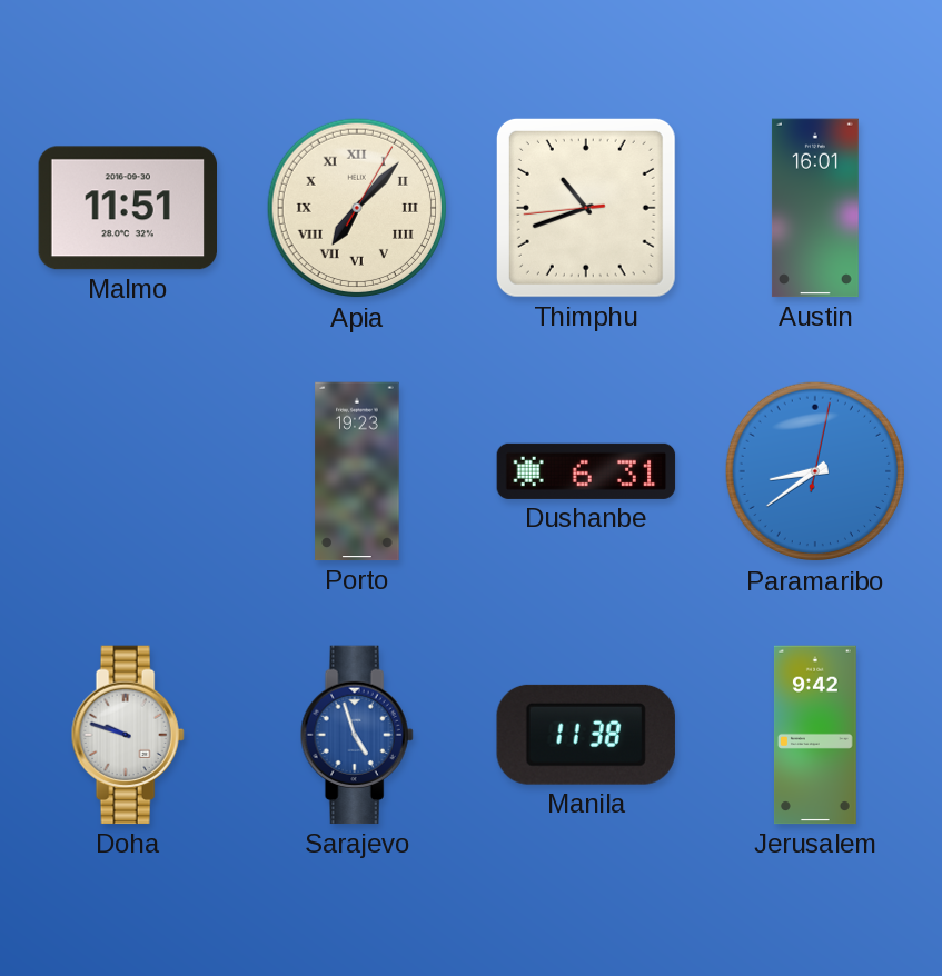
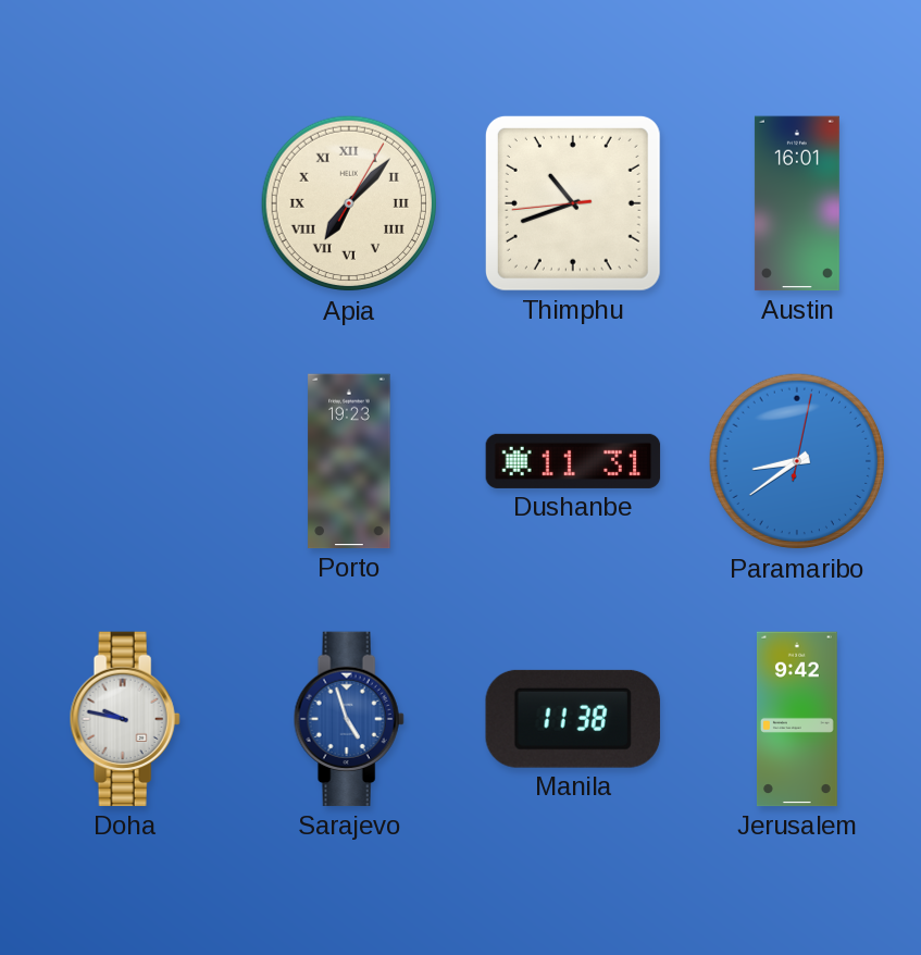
Malmo: 11:51 -> none
Dushanbe: 6:31 -> 11:31
Doha: 9:48 -> 9:47
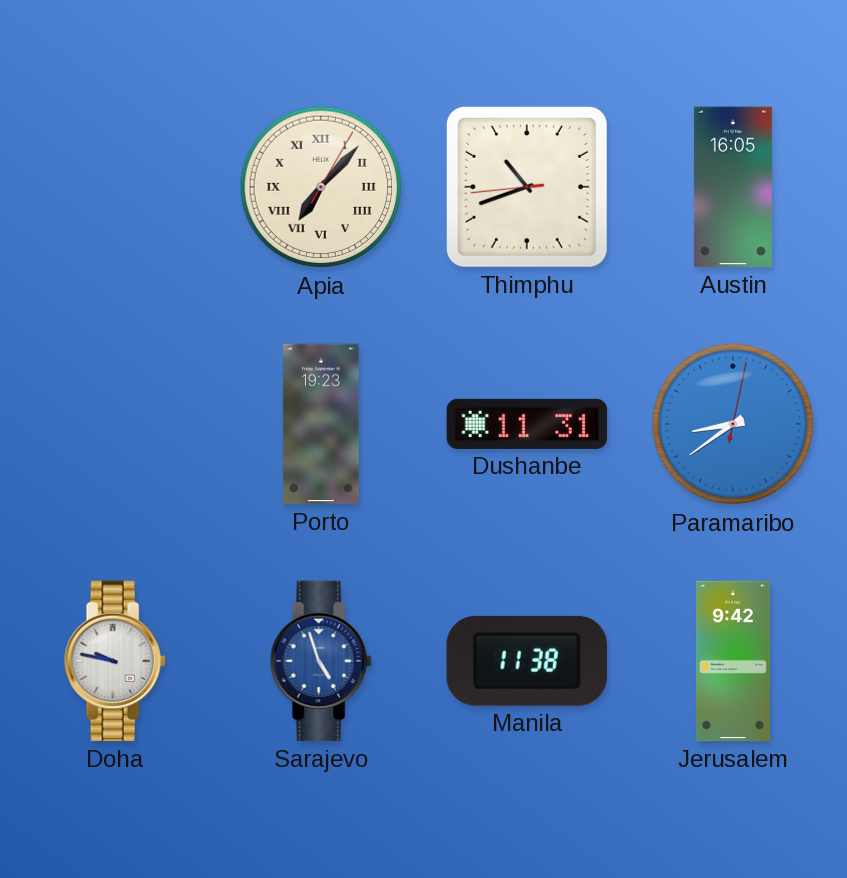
Austin: 16:01 -> 16:05
